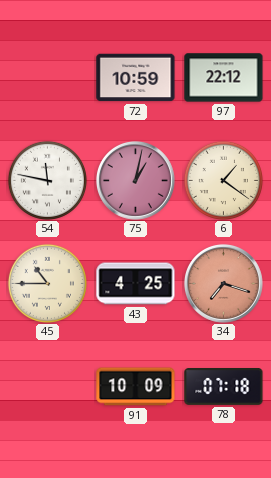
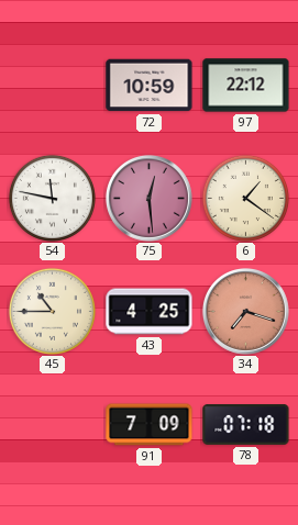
75: 1:02 -> 12:29
91: 10:09 -> 7:09
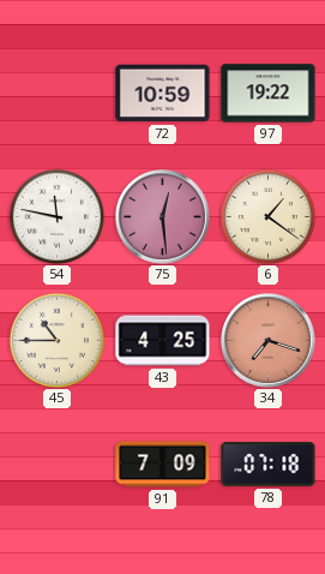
97: 22:12 -> 19:22
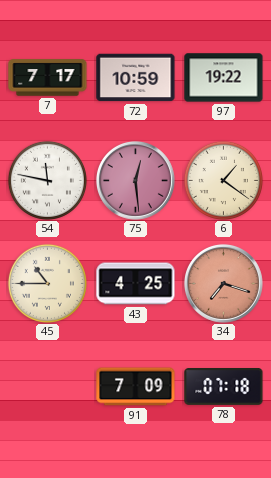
7: none -> 7:17
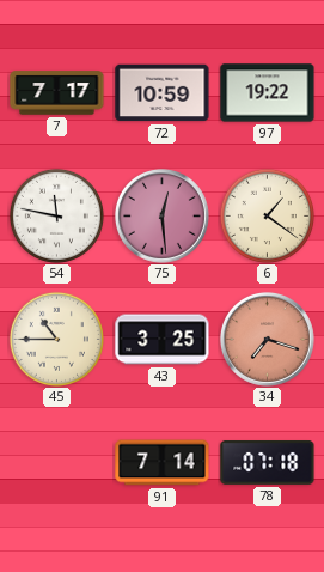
43: 4:25 -> 3:25
91: 7:09 -> 7:14
